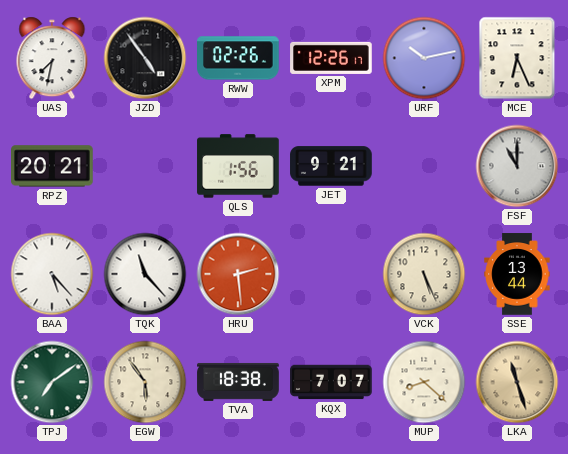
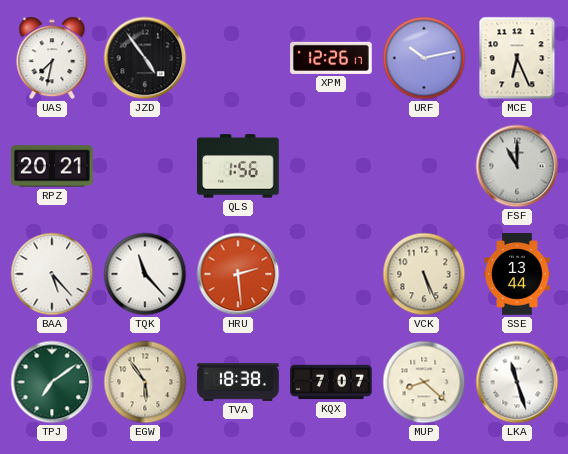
RWW: 02:26 -> none
JET: 9:21 -> none
LKA dial: champagne -> white
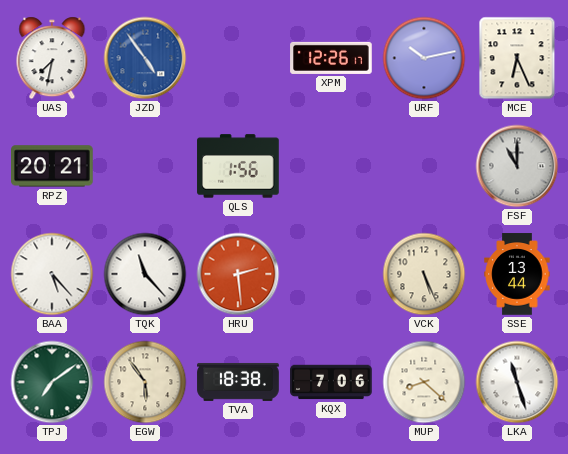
JZD dial: black -> blue
KQX: 7:07 -> 7:06
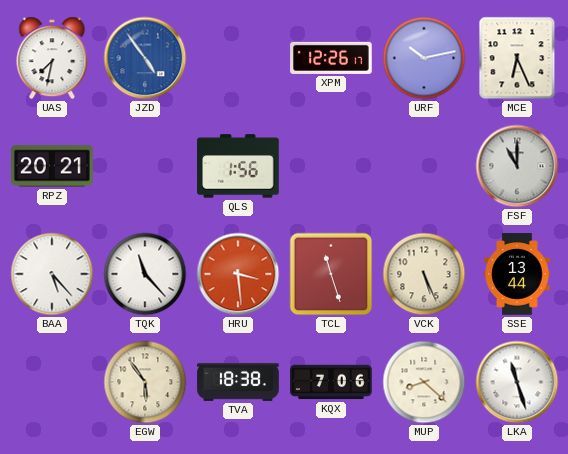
HRU: 2:29 -> 3:29
TCL: none -> 11:27
TPJ: 7:09 -> none
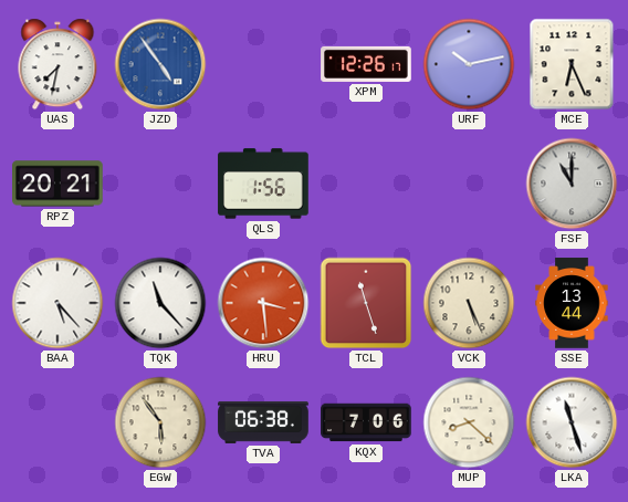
TVA: 18:38 -> 06:38
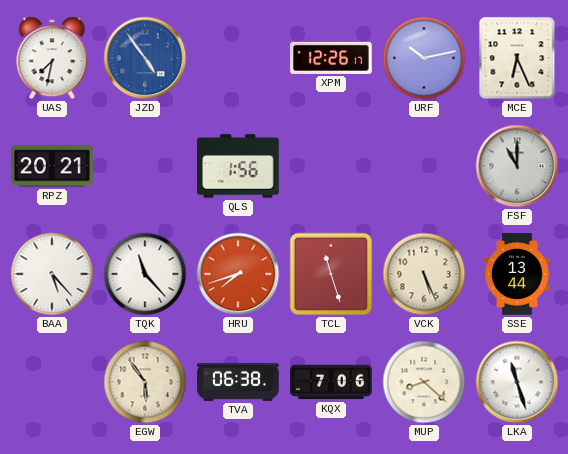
HRU: 3:29 -> 7:42
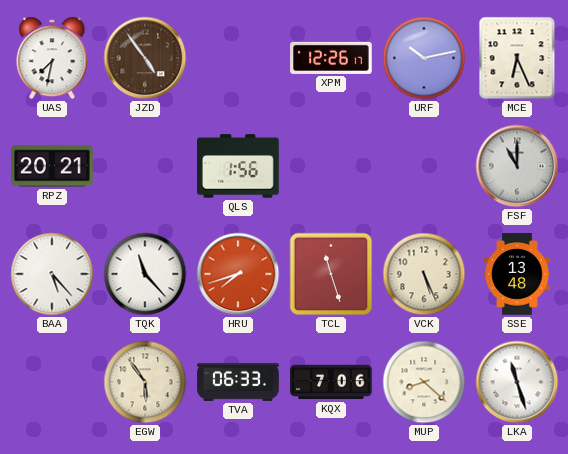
JZD dial: blue -> brown
SSE: 13:44 -> 13:48
TVA: 06:38 -> 06:33
